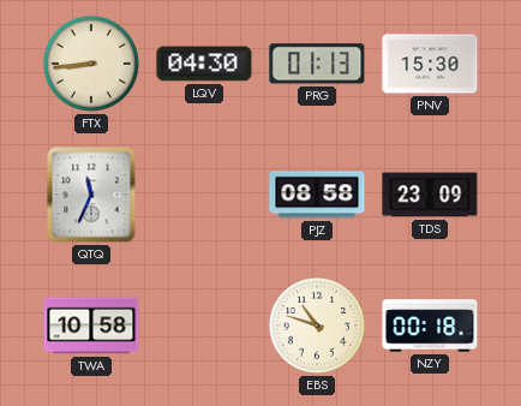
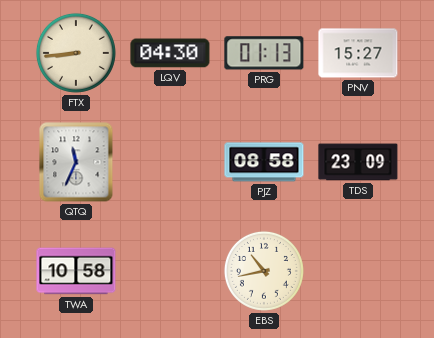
PNV: 15:30 -> 15:27
EBS: 10:48 -> 10:43
NZY: 00:18 -> none
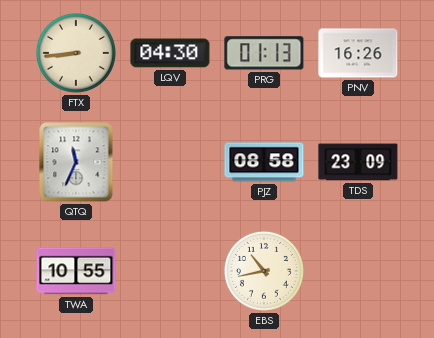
PNV: 15:27 -> 16:26
TWA: 10:58 -> 10:55
